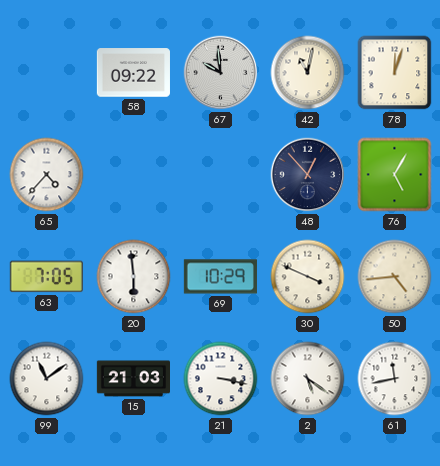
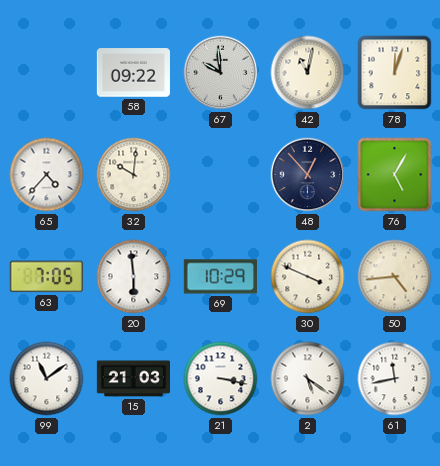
32: none -> 10:01
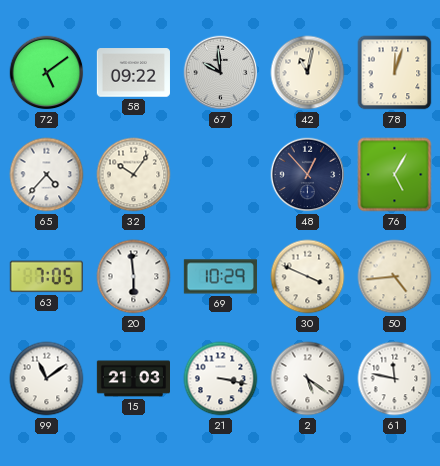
72: none -> 5:09
32: 10:01 -> 10:06
61: 11:43 -> 11:47
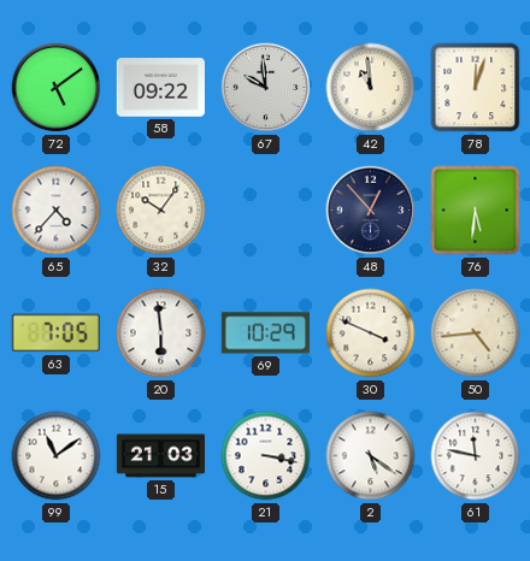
42: 11:02 -> 10:59
76: 5:05 -> 5:31
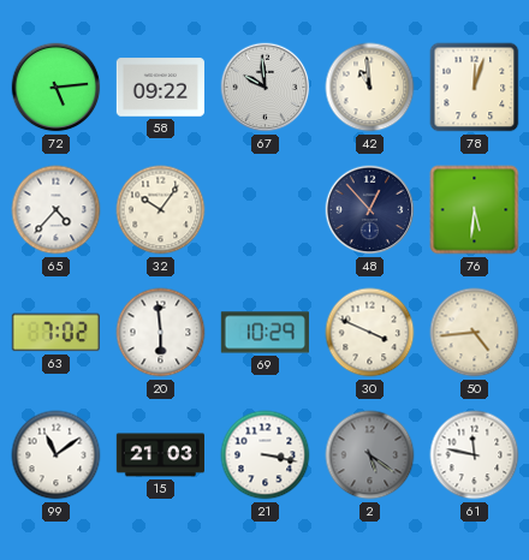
72: 5:09 -> 5:14
63: 7:05 -> 7:02
2 dial: white -> grey
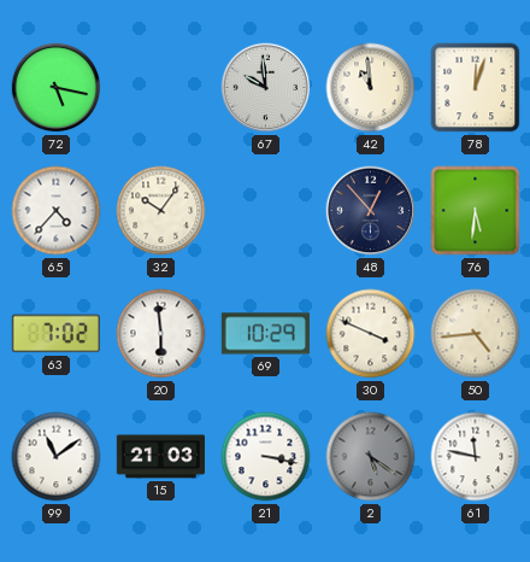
72: 5:14 -> 5:17
58: 09:22 -> none
